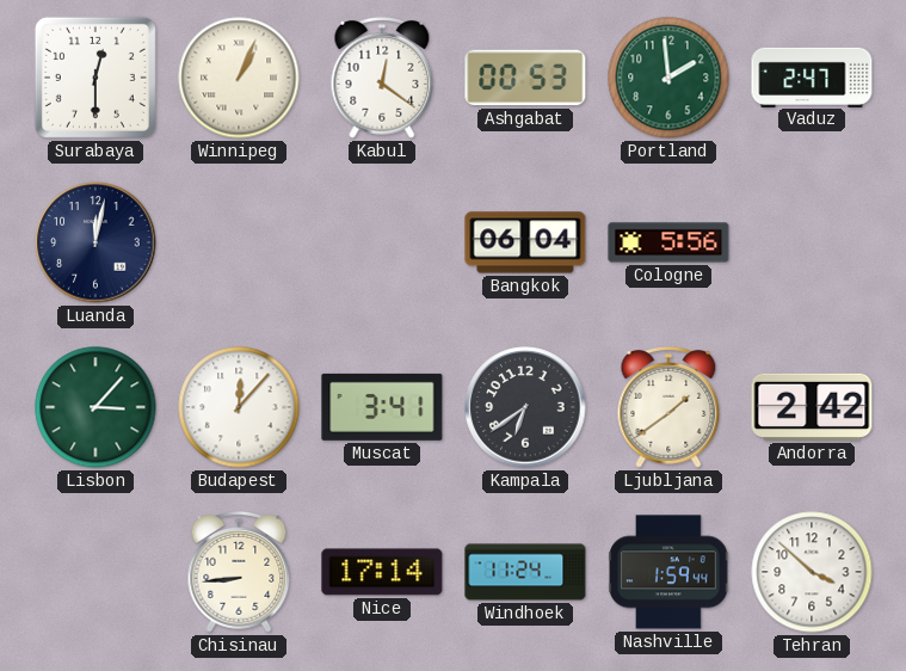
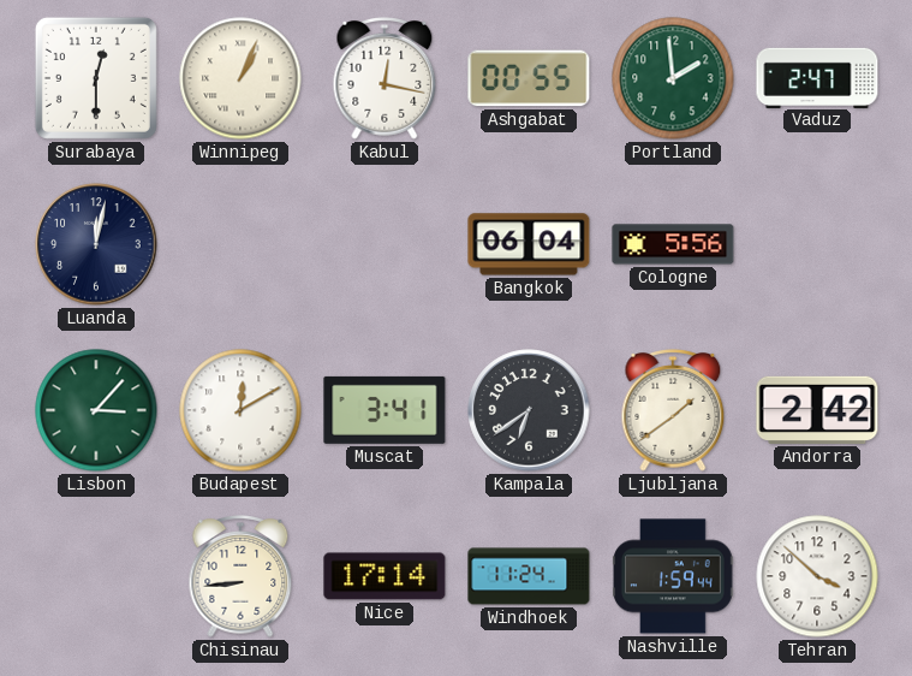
Kabul: 12:21 -> 12:17
Ashgabat: 00:53 -> 00:55
Budapest: 12:07 -> 12:10
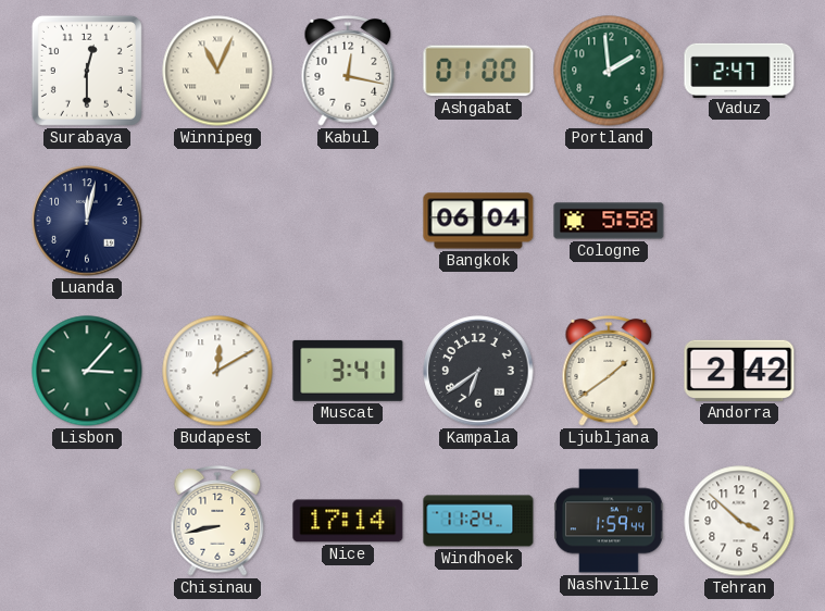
Winnipeg: 1:04 -> 11:04
Ashgabat: 00:55 -> 01:00
Cologne: 5:56 -> 5:58
Chisinau: 8:44 -> 8:43
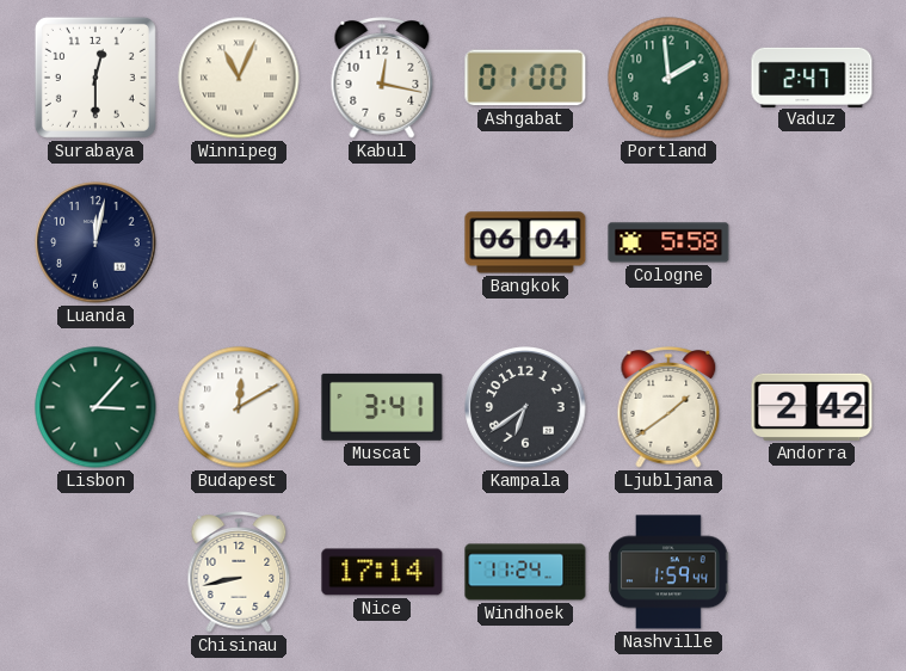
Tehran: 3:52 -> none
